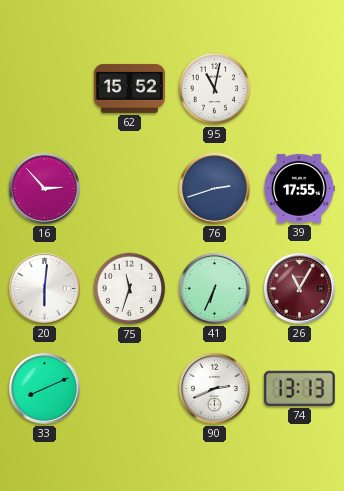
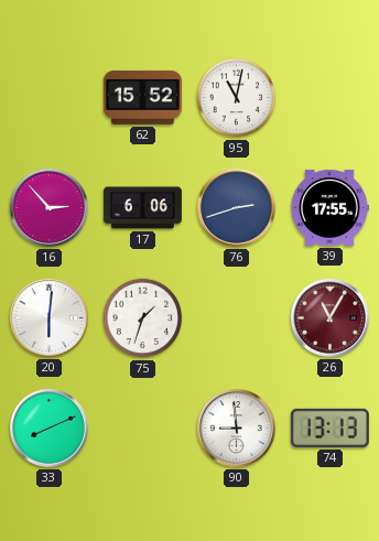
17: none -> 6:06
75: 11:33 -> 1:33
41: 6:34 -> none
90: 2:41 -> 8:59
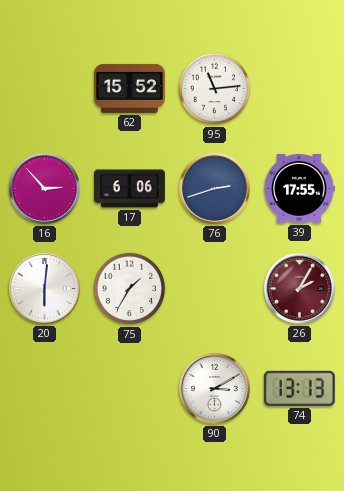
95: 11:02 -> 11:14
75: 1:33 -> 1:35
26: 11:05 -> 2:05
33: 8:11 -> none
90: 8:59 -> 3:10
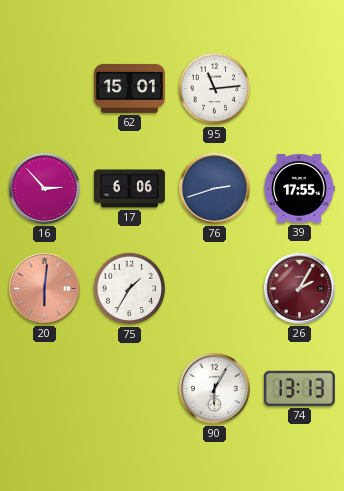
62: 15:52 -> 15:01
20 dial: white -> salmon
90: 3:10 -> 6:05
